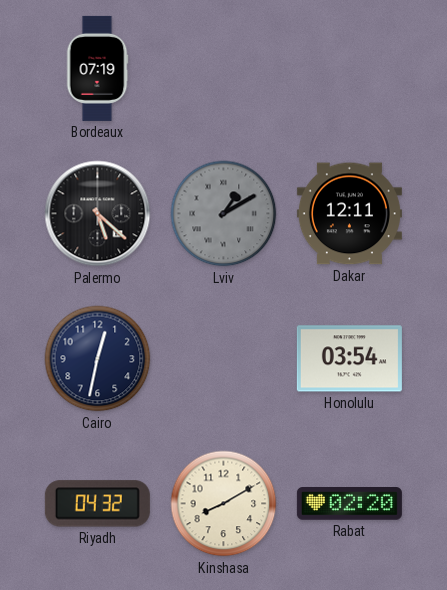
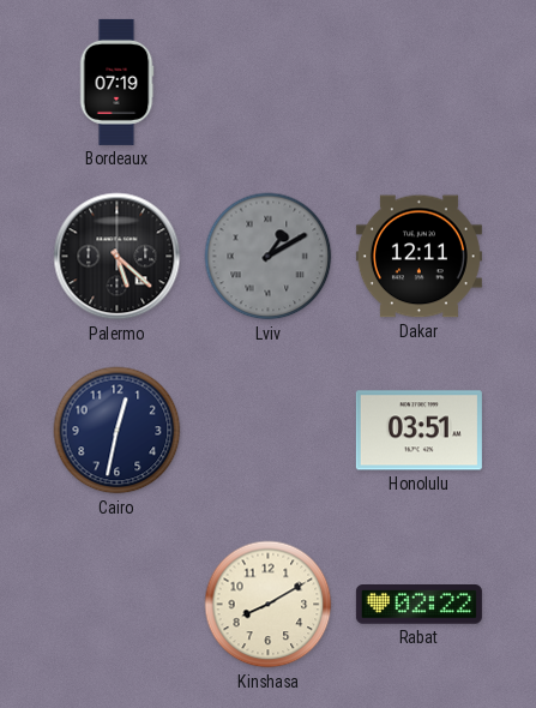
Honolulu: 03:54 -> 03:51
Riyadh: 04:32 -> none
Rabat: 02:20 -> 02:22
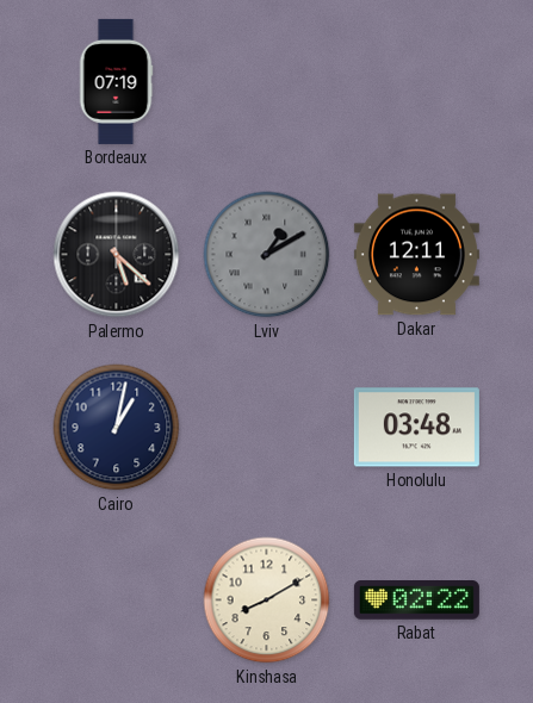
Cairo: 12:32 -> 1:02
Honolulu: 03:51 -> 03:48
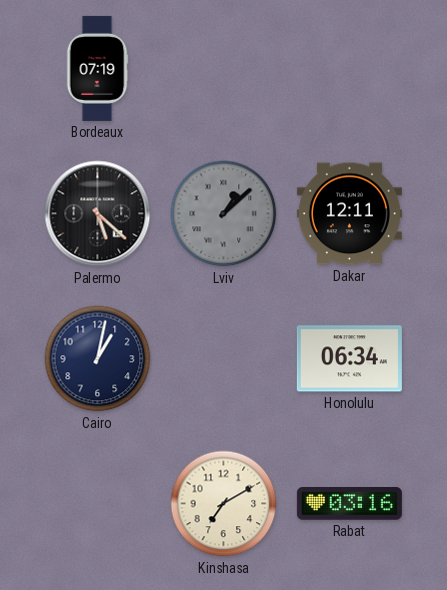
Lviv: 1:10 -> 1:08
Honolulu: 03:48 -> 06:34
Kinshasa: 8:10 -> 7:10
Rabat: 02:22 -> 03:16
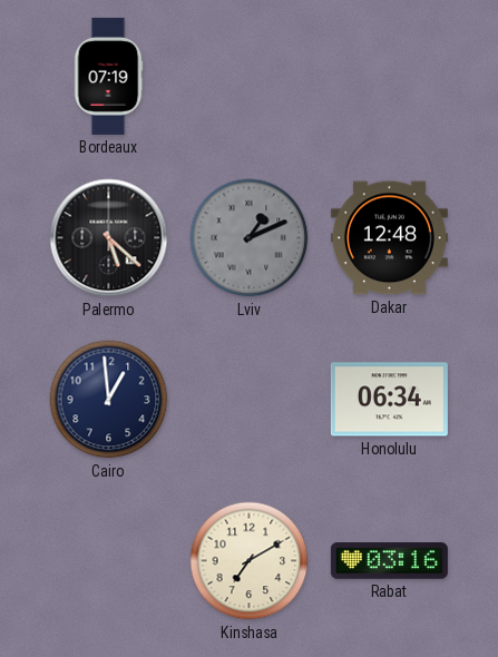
Lviv: 1:08 -> 1:11
Dakar: 12:11 -> 12:48
Cairo: 1:02 -> 12:59
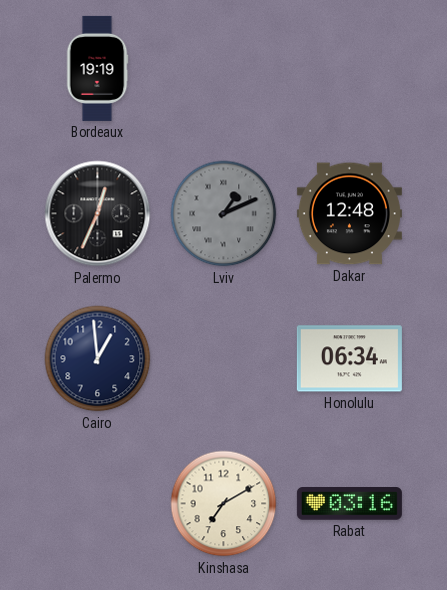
Bordeaux: 07:19 -> 19:19
Palermo: 5:22 -> 12:34
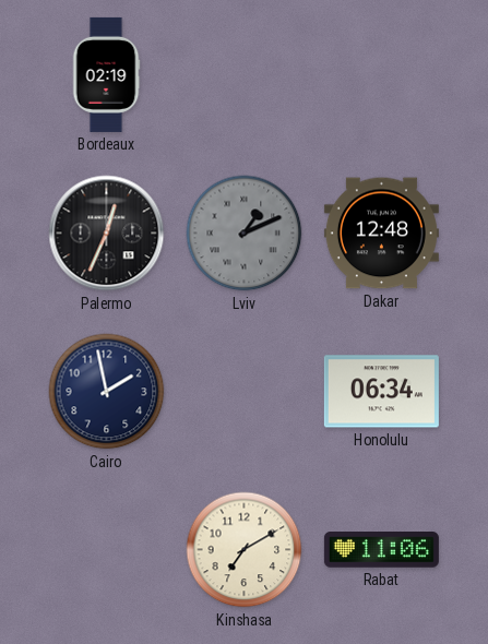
Bordeaux: 19:19 -> 02:19
Cairo: 12:59 -> 1:58
Rabat: 03:16 -> 11:06
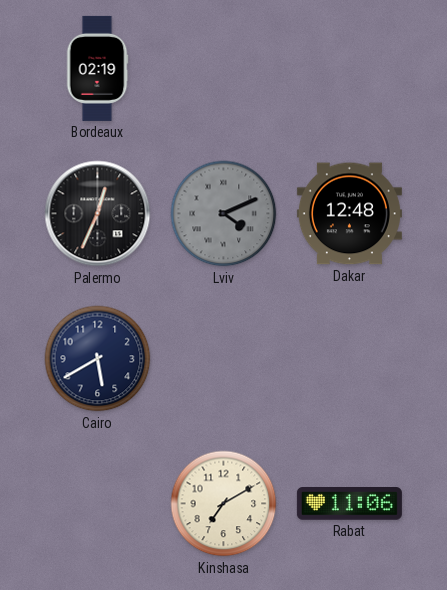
Lviv: 1:11 -> 4:11
Cairo: 1:58 -> 5:40
Honolulu: 06:34 -> none
